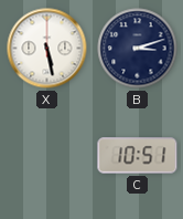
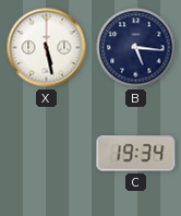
B: 3:12 -> 5:16
C: 10:51 -> 19:34
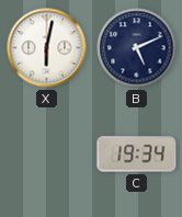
X: 5:28 -> 6:02
B: 5:16 -> 5:11
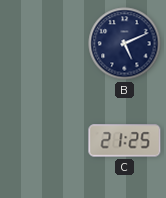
X: 6:02 -> none
C: 19:34 -> 21:25
